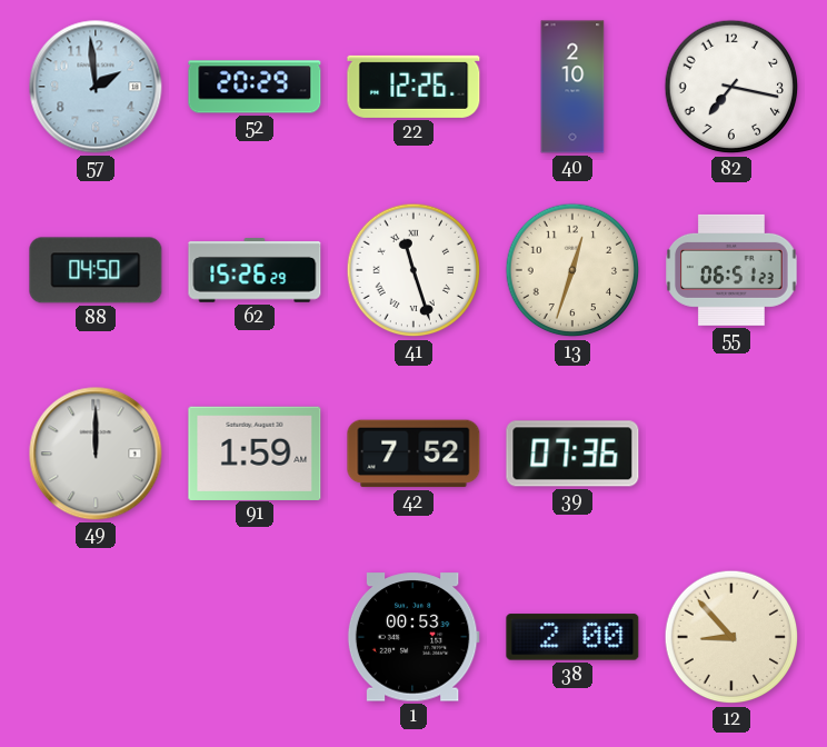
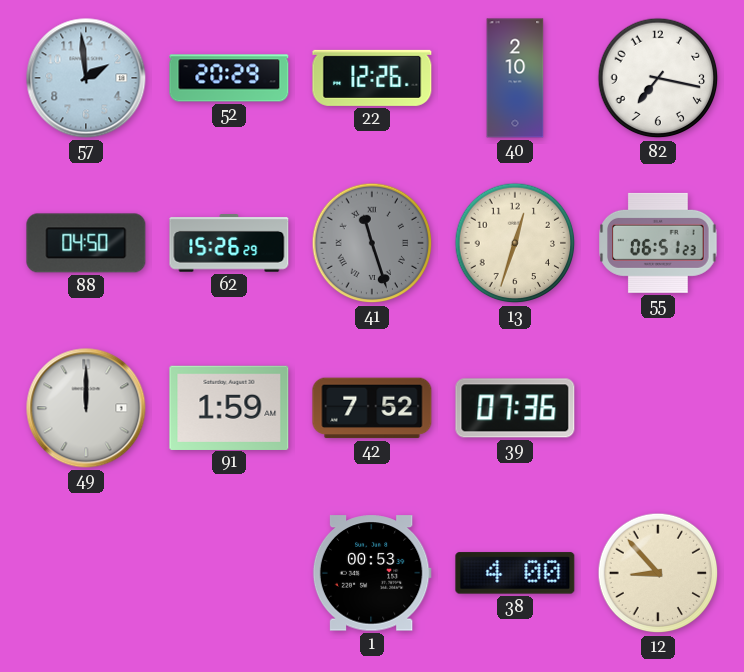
41 dial: white -> grey
38: 2:00 -> 4:00
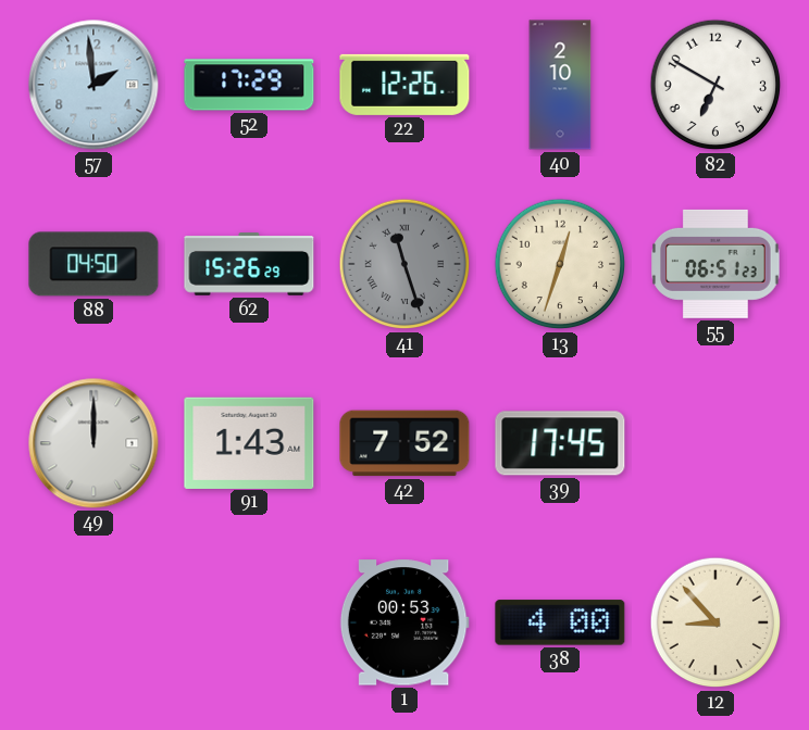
52: 20:29 -> 17:29
82: 7:17 -> 6:50
91: 1:59 -> 1:43
39: 07:36 -> 17:45
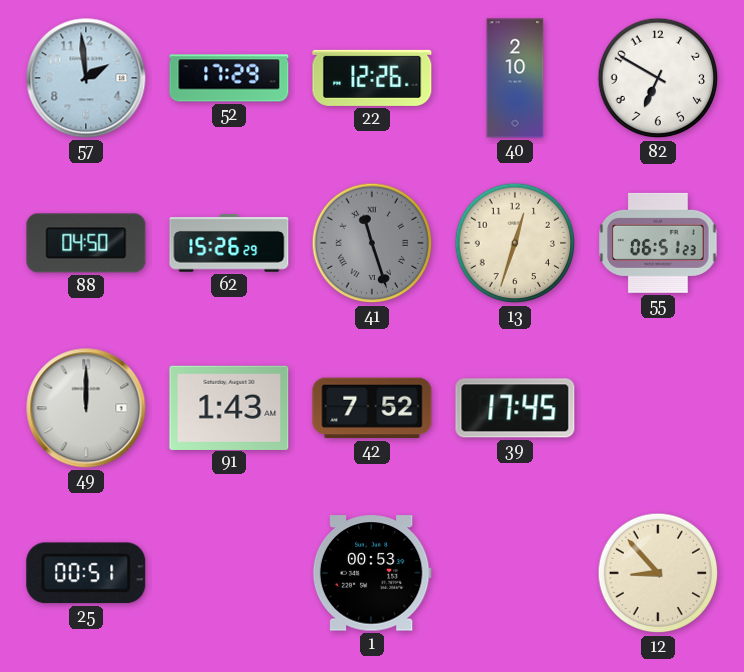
25: none -> 00:51
38: 4:00 -> none
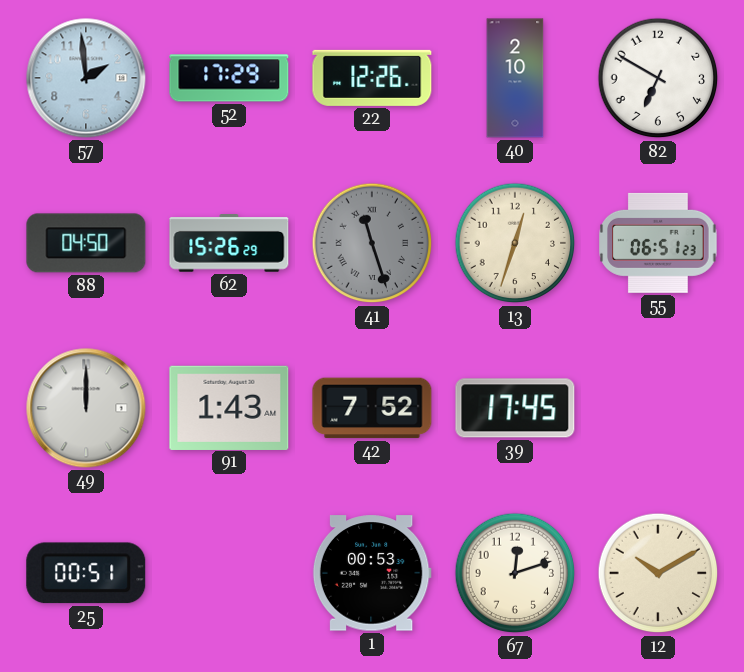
67: none -> 12:12
12: 8:53 -> 10:10
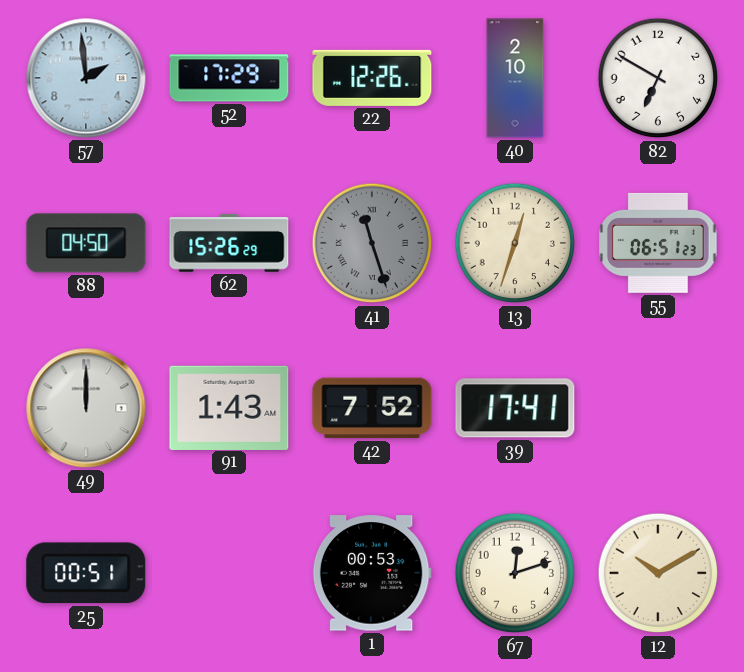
39: 17:45 -> 17:41
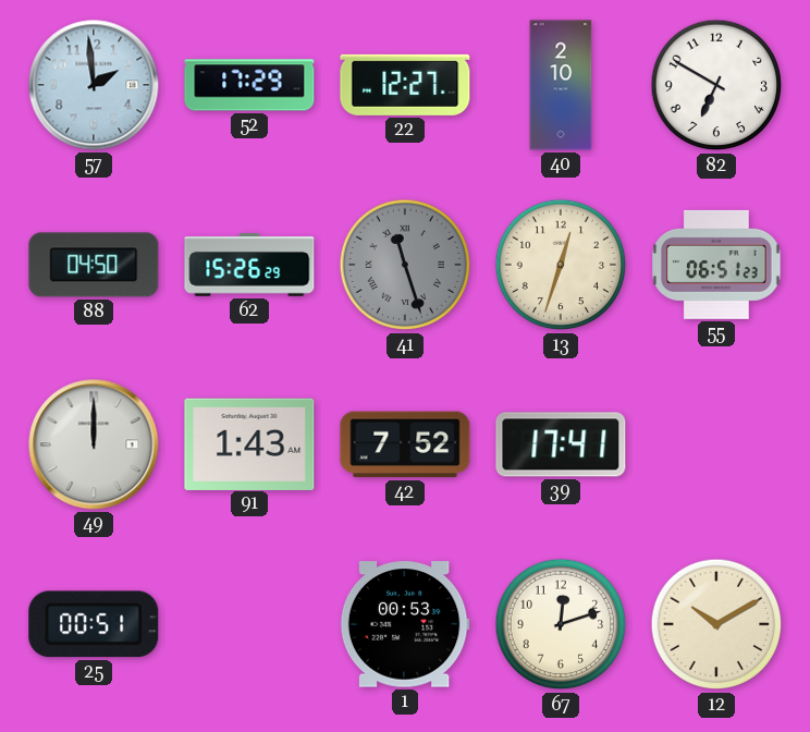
22: 12:26 -> 12:27
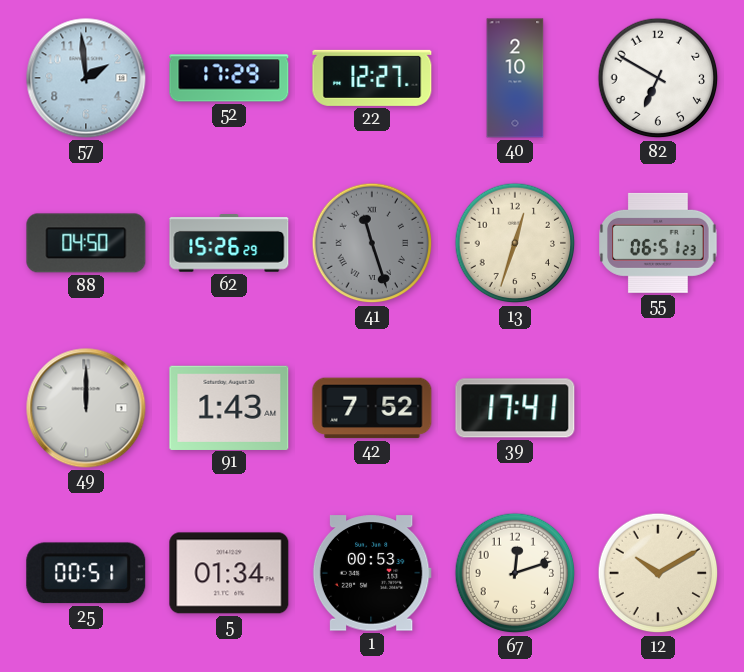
5: none -> 01:34
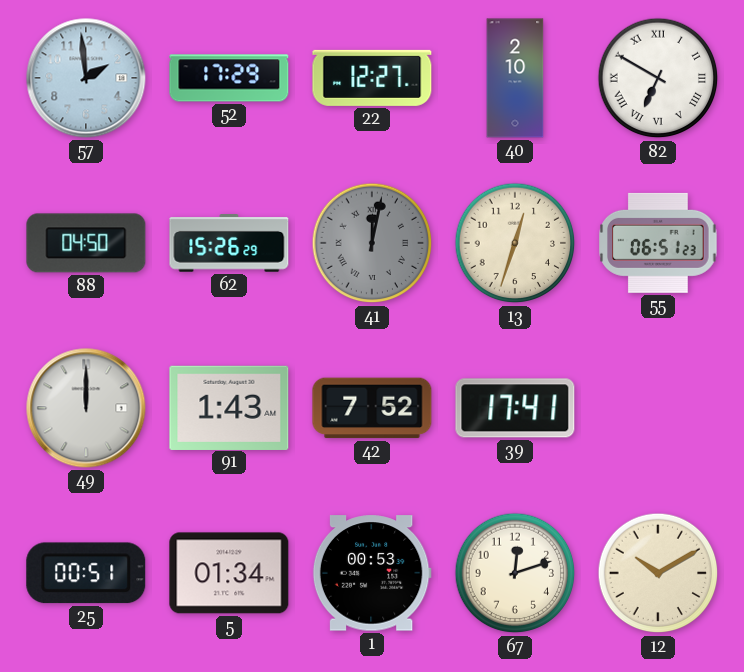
82 numerals: Arabic -> Roman
41: 11:27 -> 12:02
